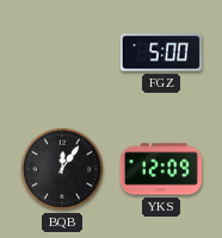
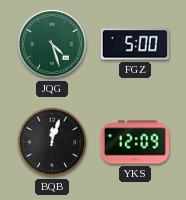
JQG: none -> 4:27
BQB: 12:06 -> 12:03
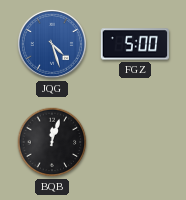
JQG dial: green -> blue
YKS: 12:09 -> none
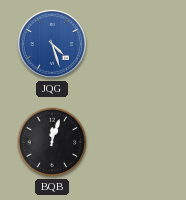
FGZ: 5:00 -> none
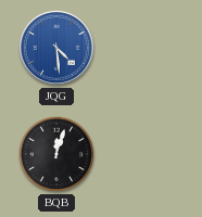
JQG: 4:27 -> 4:29
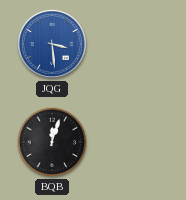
JQG: 4:29 -> 3:29
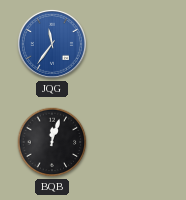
JQG: 3:29 -> 11:36
